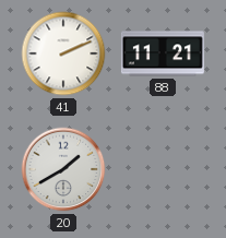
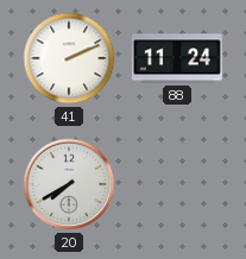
88: 11:21 -> 11:24
20: 1:40 -> 7:40
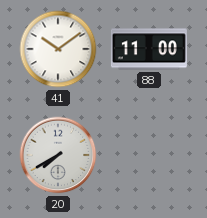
41: 2:11 -> 10:09
88: 11:24 -> 11:00
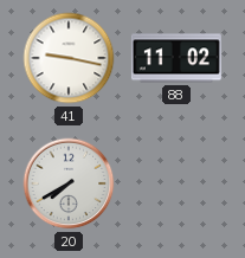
41: 10:09 -> 9:17
88: 11:00 -> 11:02
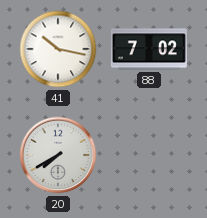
41: 9:17 -> 10:17
88: 11:02 -> 7:02
